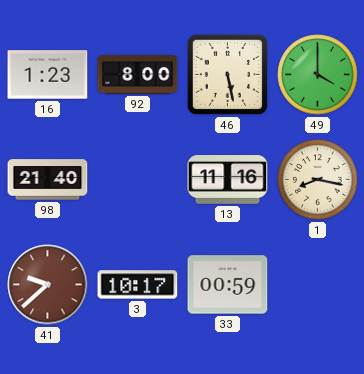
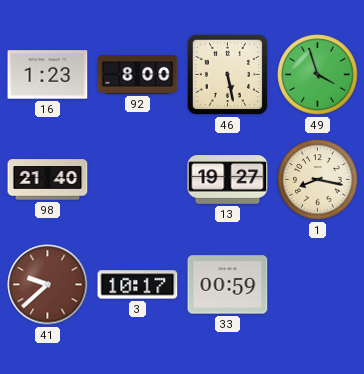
49: 4:00 -> 3:57
13: 11:16 -> 19:27
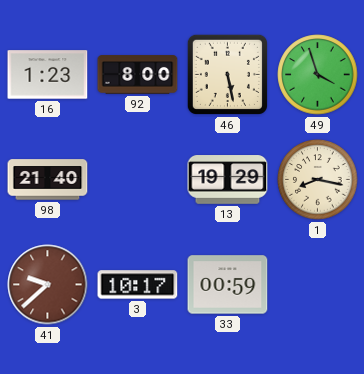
13: 19:27 -> 19:29
